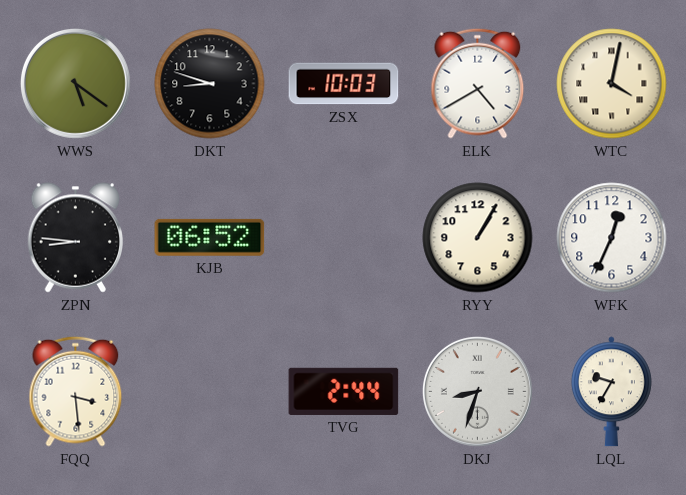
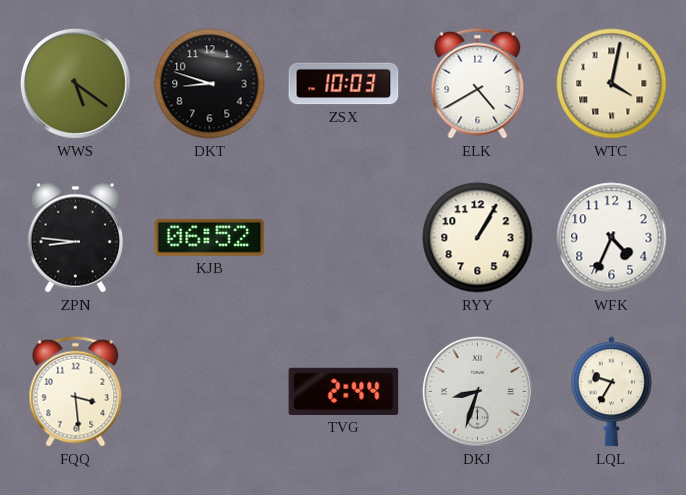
WFK: 12:34 -> 4:34
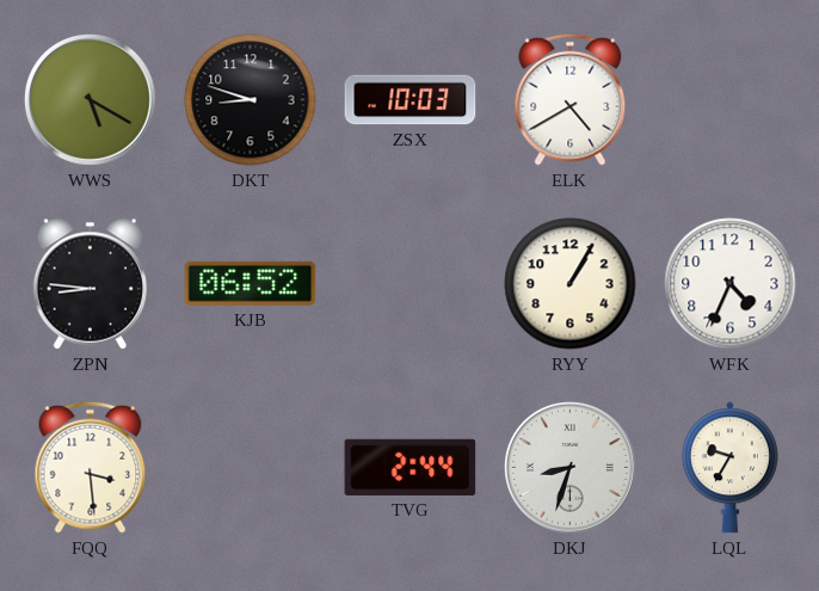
WWS: 5:21 -> 5:20
WTC: 4:02 -> none
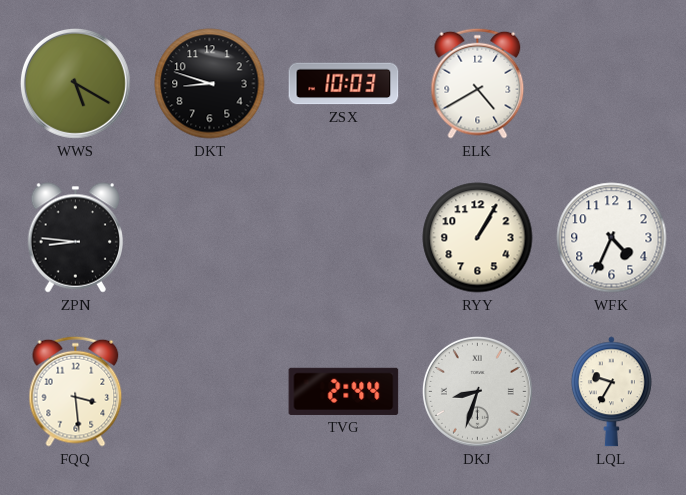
KJB: 06:52 -> none
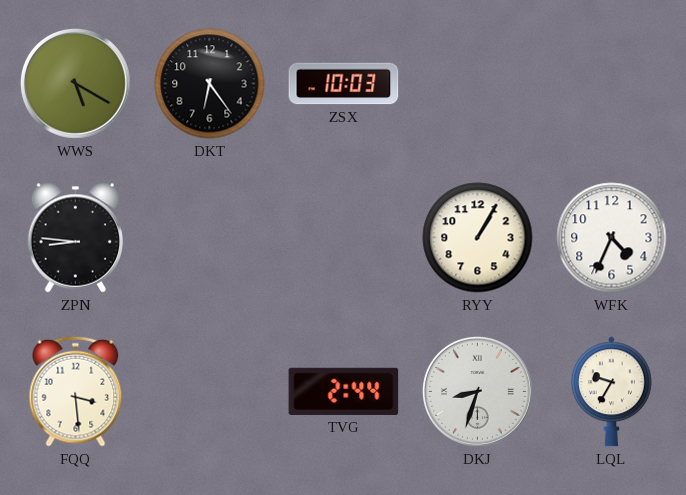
DKT: 8:48 -> 6:24
ELK: 4:40 -> none
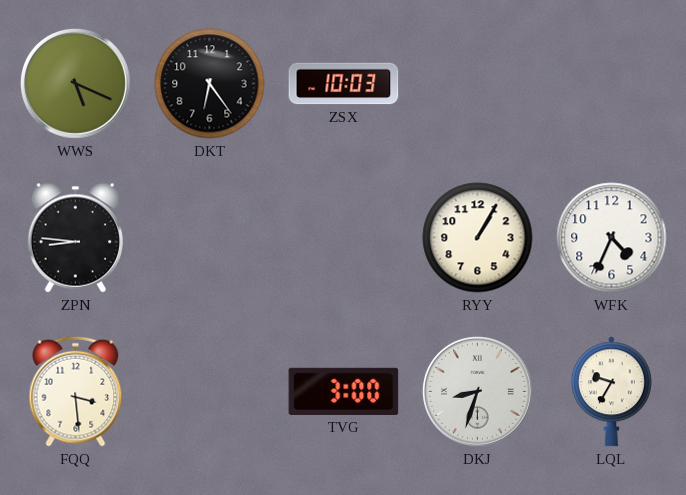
WWS: 5:20 -> 5:19
TVG: 2:44 -> 3:00
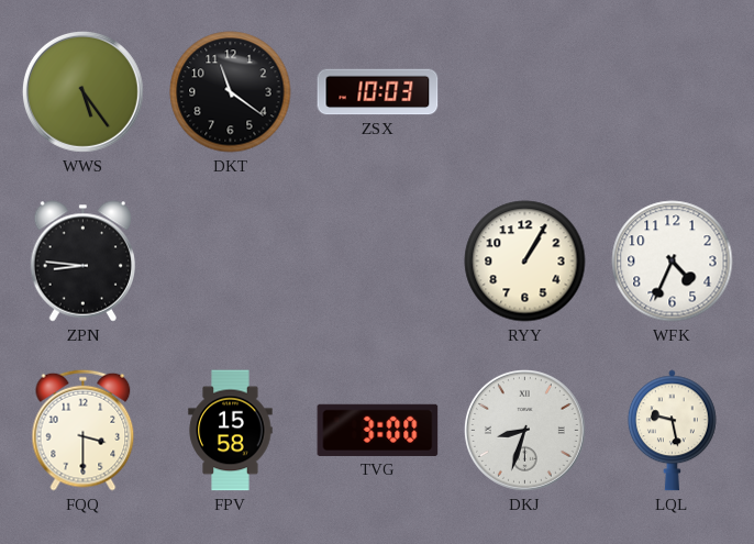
WWS: 5:19 -> 5:24
DKT: 6:24 -> 11:21
FQQ: 3:29 -> 3:30
FPV: none -> 15:58
LQL: 9:35 -> 9:28
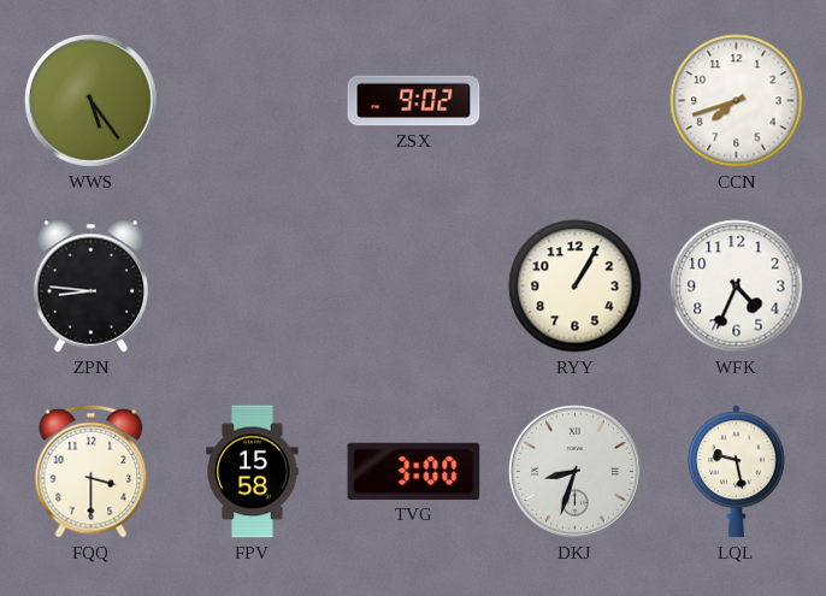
DKT: 11:21 -> none
ZSX: 10:03 -> 9:02
CCN: none -> 7:42
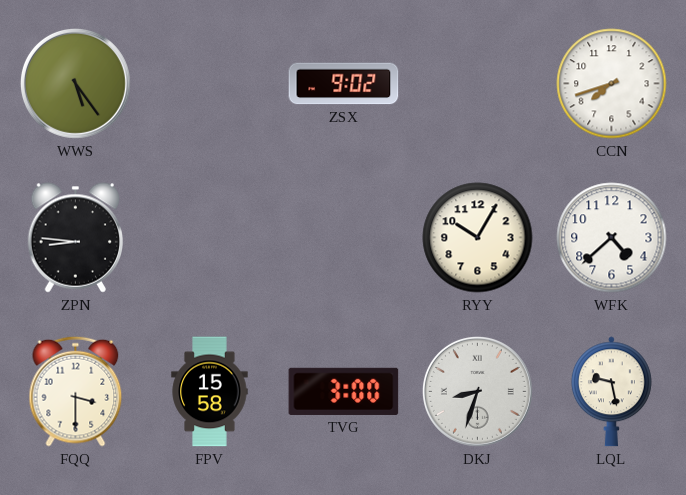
RYY: 1:05 -> 10:05
WFK: 4:34 -> 4:38
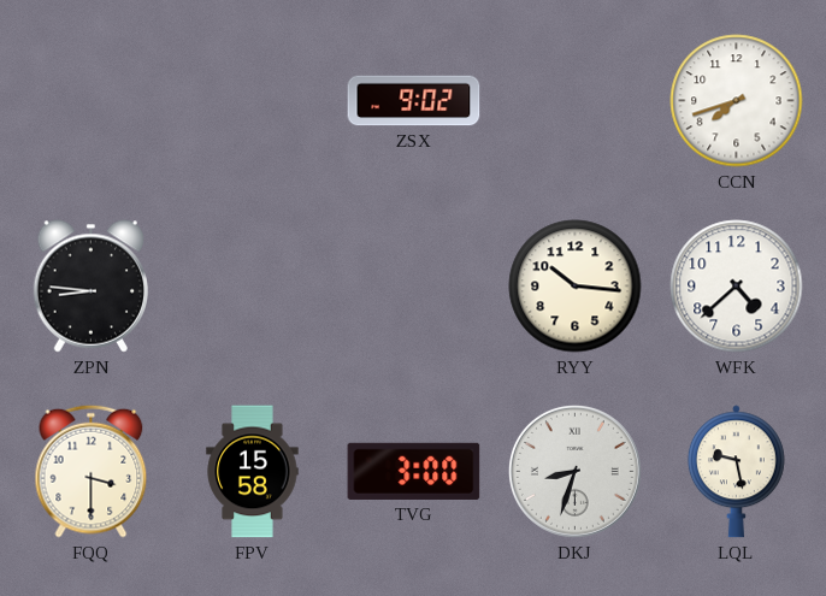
WWS: 5:24 -> none
RYY: 10:05 -> 10:16
